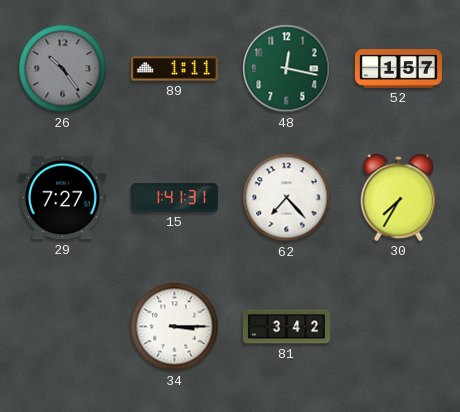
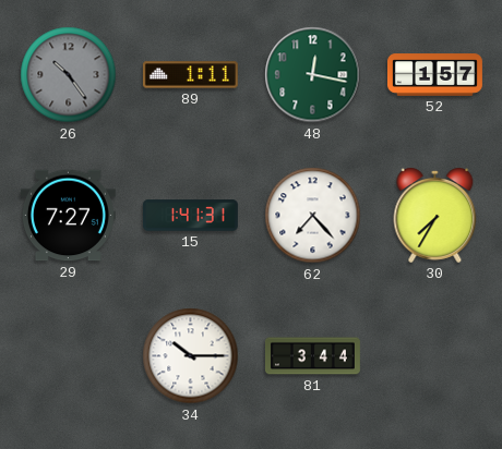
34: 3:15 -> 10:15
81: 3:42 -> 3:44
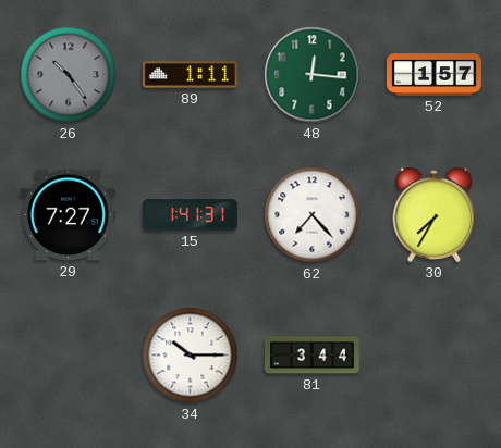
48: 12:17 -> 12:16
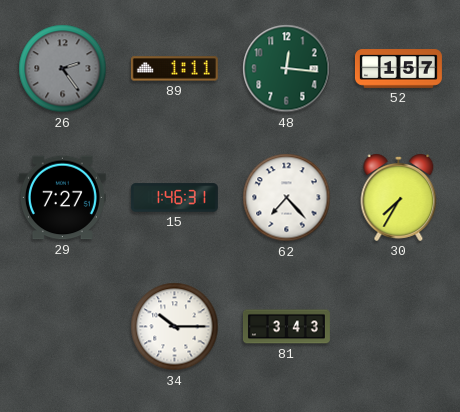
26: 10:24 -> 2:24
15: 1:41 -> 1:46
81: 3:44 -> 3:43
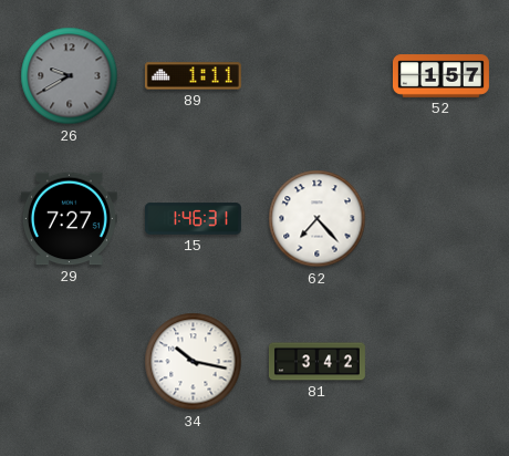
26: 2:24 -> 9:40
48: 12:16 -> none
30: 7:35 -> none
34: 10:15 -> 10:17
81: 3:43 -> 3:42
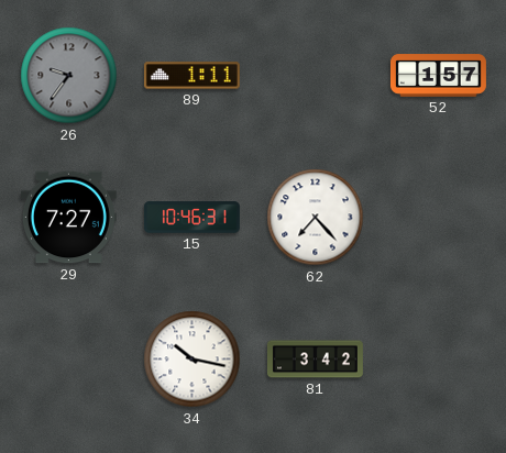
26: 9:40 -> 9:36
15: 1:46 -> 10:46
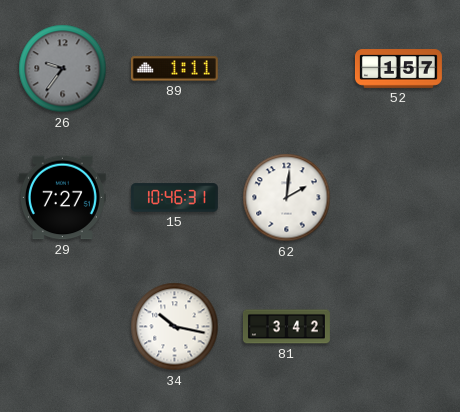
62: 7:23 -> 2:01
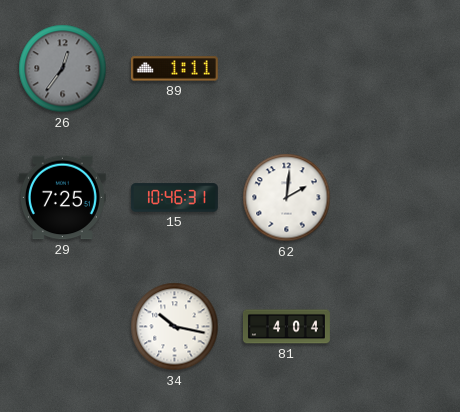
26: 9:36 -> 12:36
52: 1:57 -> none
29: 7:27 -> 7:25
81: 3:42 -> 4:04
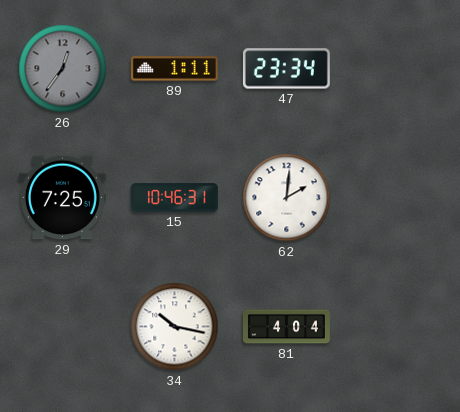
47: none -> 23:34
